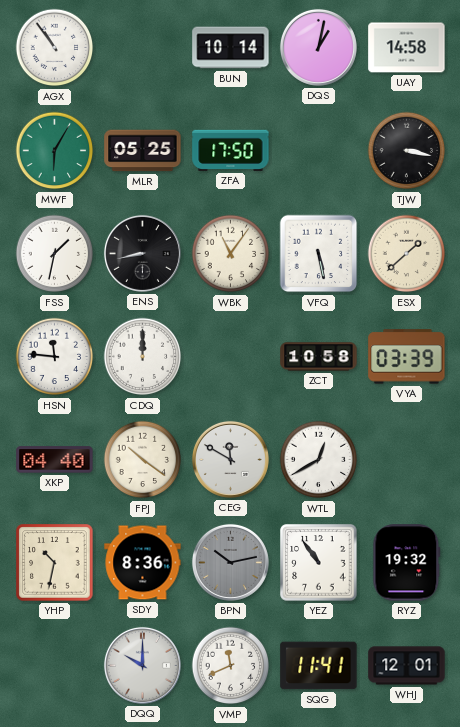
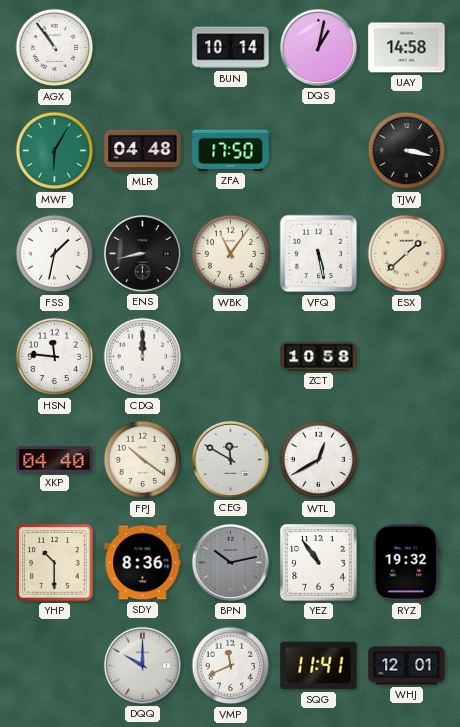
MLR: 05:25 -> 04:48
VYA: 03:39 -> none
YHP: 10:32 -> 10:30
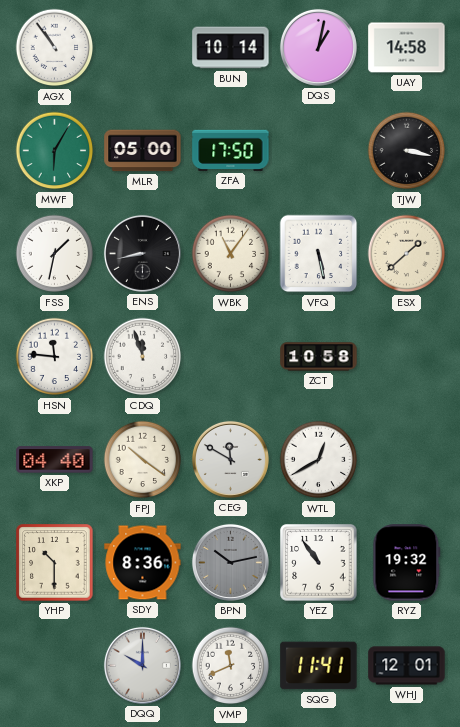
MLR: 04:48 -> 05:00
CDQ: 12:00 -> 11:57
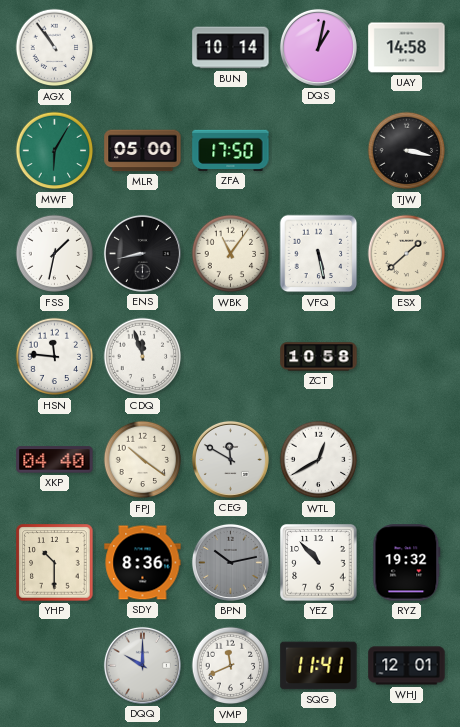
YEZ: 10:54 -> 10:53
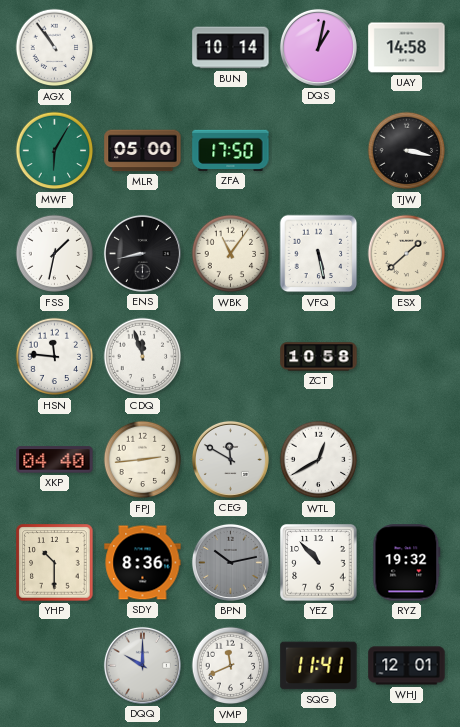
FPJ: 10:21 -> 2:44
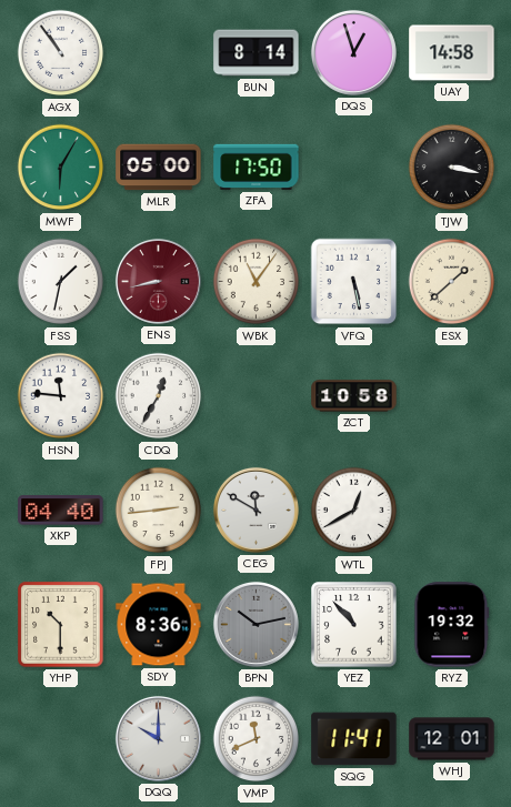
BUN: 10:14 -> 8:14
DQS: 1:02 -> 12:57
ENS dial: black -> burgundy
CDQ: 11:57 -> 12:35
